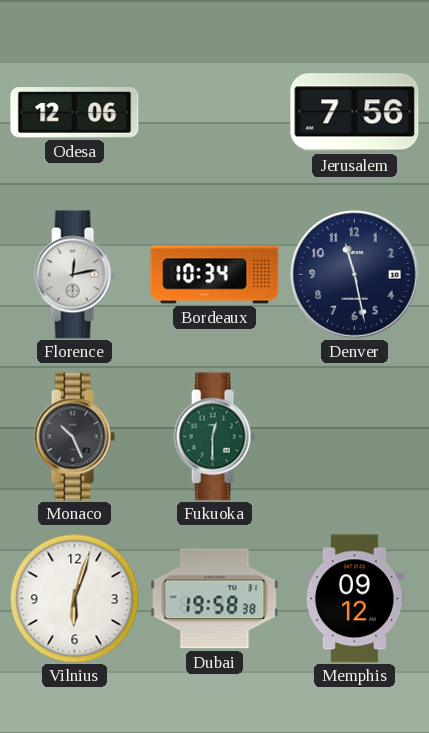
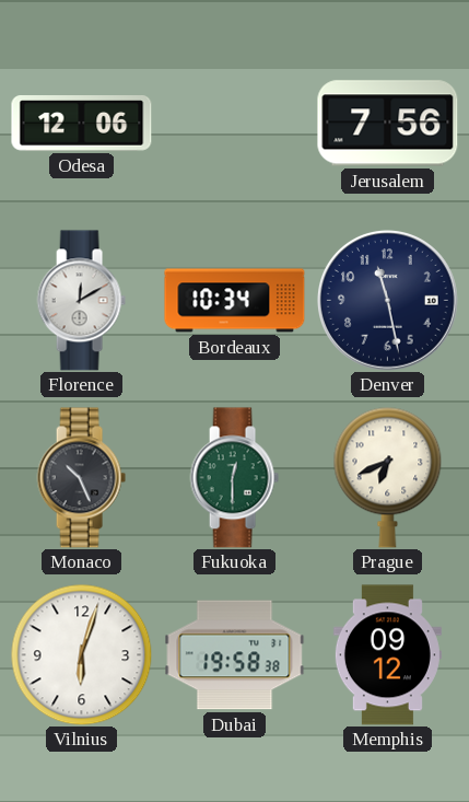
Florence: 12:13 -> 12:10
Prague: none -> 6:41
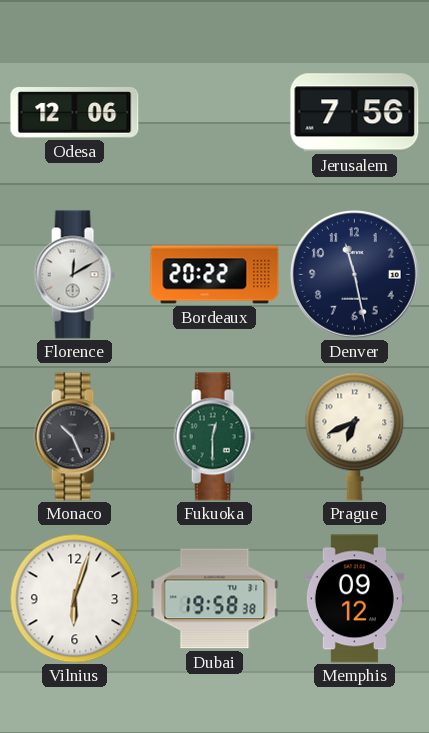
Bordeaux: 10:34 -> 20:22
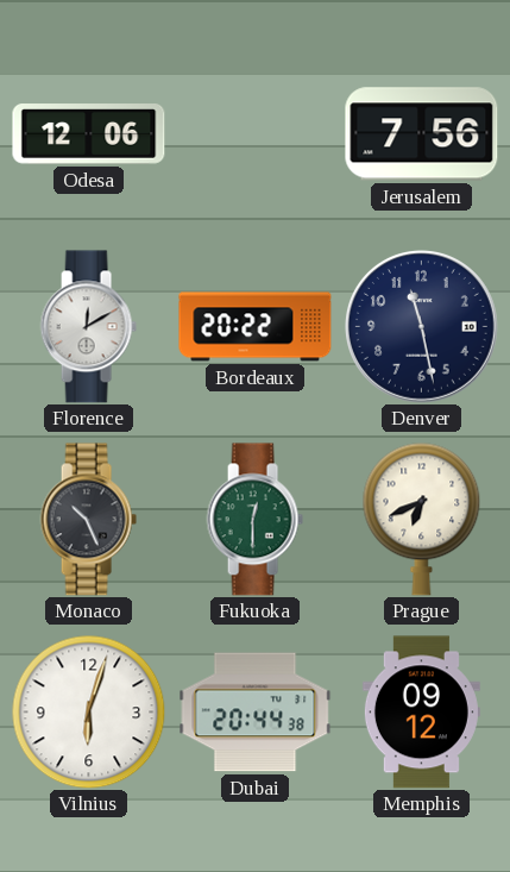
Dubai: 19:58 -> 20:44
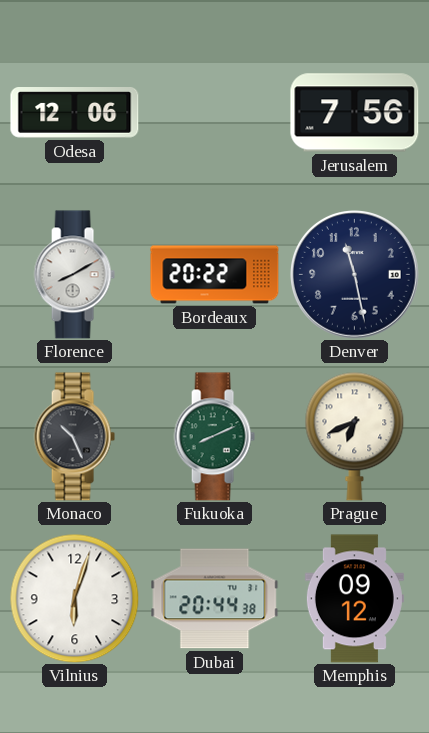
Florence: 12:10 -> 8:10
Fukuoka: 12:30 -> 8:11
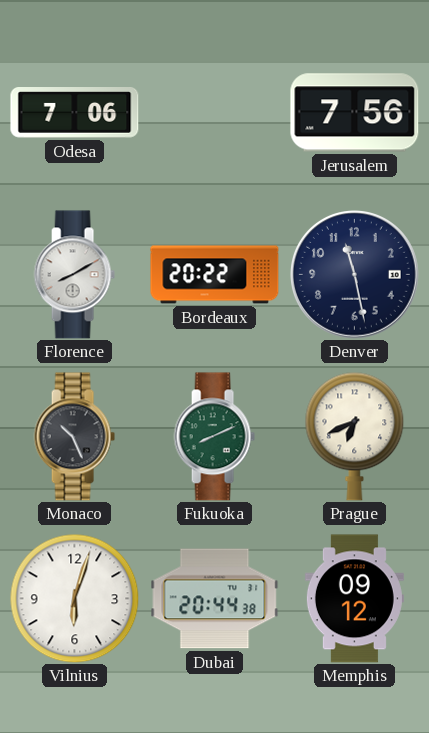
Odesa: 12:06 -> 7:06
